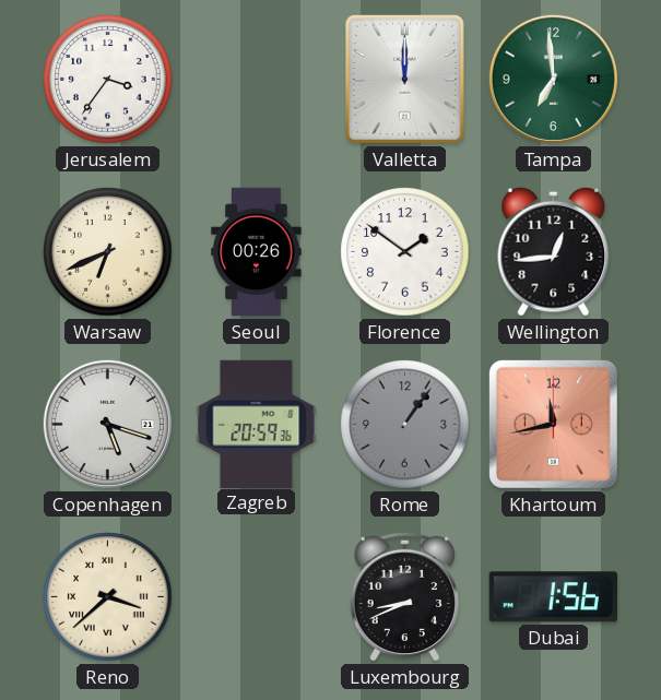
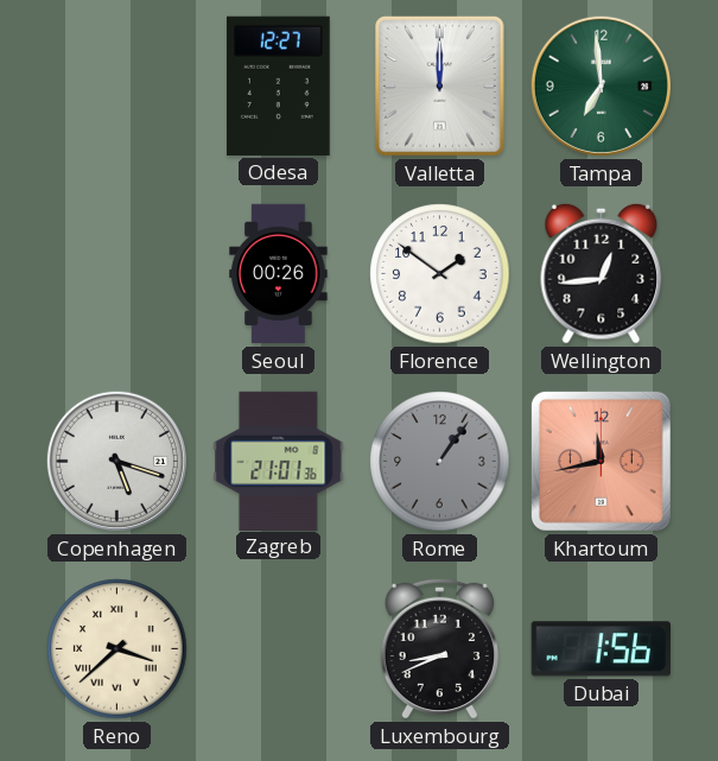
Jerusalem: 3:36 -> none
Odesa: none -> 12:27
Warsaw: 6:41 -> none
Zagreb: 20:59 -> 21:01
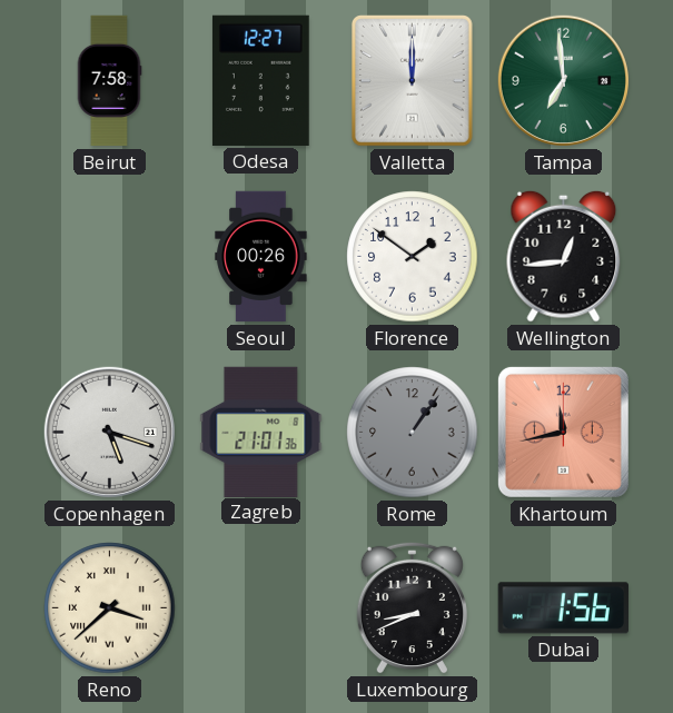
Beirut: none -> 7:58
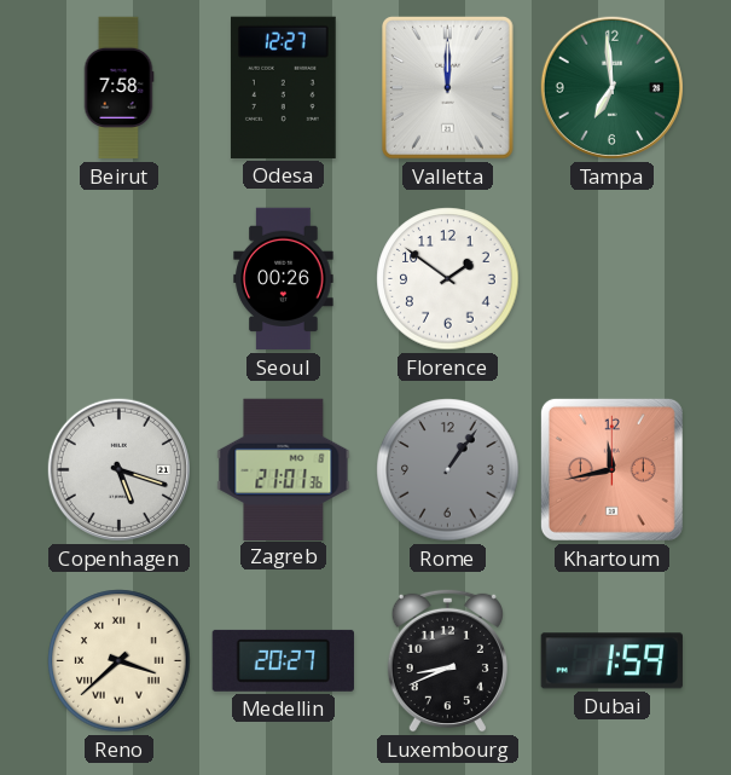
Wellington: 12:44 -> none
Medellin: none -> 20:27
Dubai: 1:56 -> 1:59
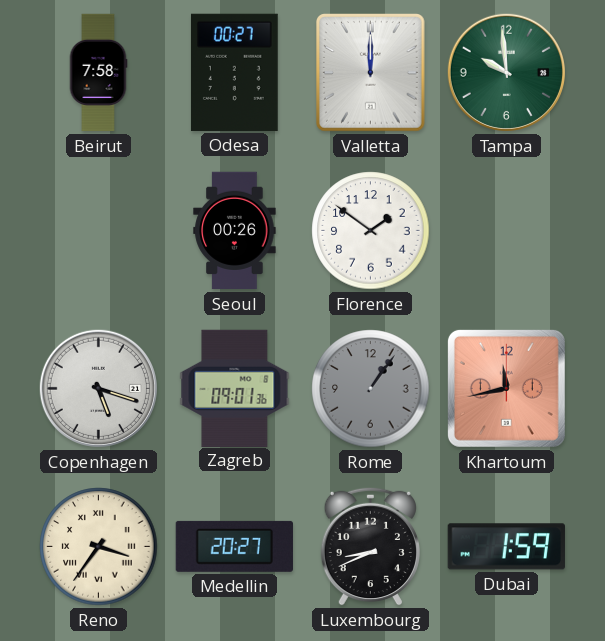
Odesa: 12:27 -> 00:27
Tampa: 6:59 -> 9:59
Zagreb: 21:01 -> 09:01
Reno: 3:38 -> 3:36
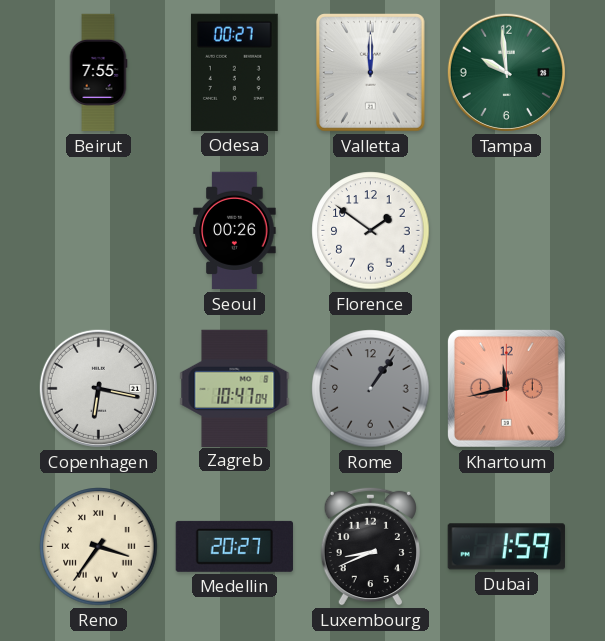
Beirut: 7:58 -> 7:55
Copenhagen: 5:18 -> 6:17
Zagreb: 09:01 -> 10:47
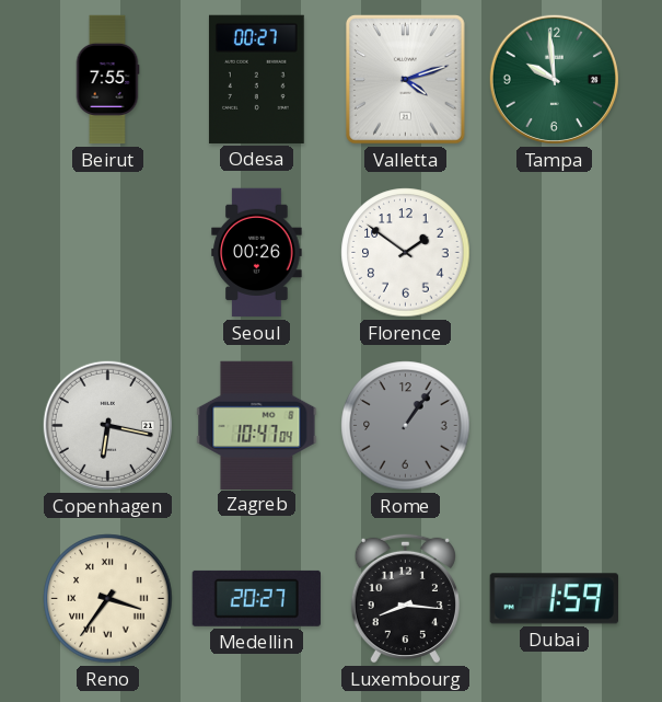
Valletta: 12:00 -> 4:12
Khartoum: 11:43 -> none
Luxembourg: 8:41 -> 8:16
